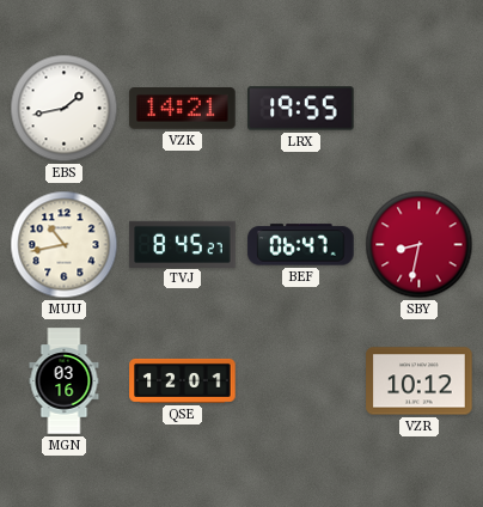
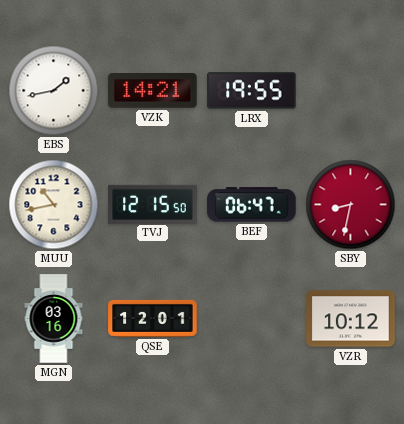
TVJ: 8:45 -> 12:15
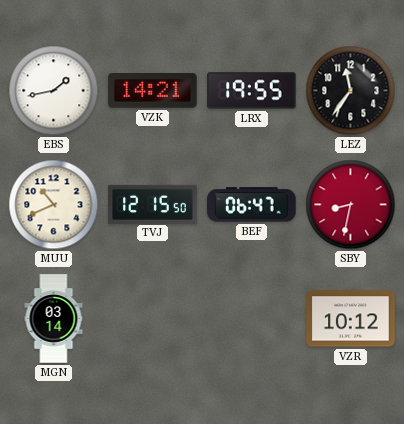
LEZ: none -> 11:36
MUU: 10:43 -> 10:41
MGN: 03:16 -> 03:14
QSE: 12:01 -> none
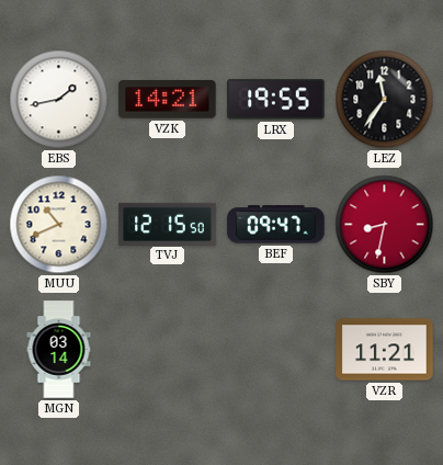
BEF: 06:47 -> 09:47
VZR: 10:12 -> 11:21
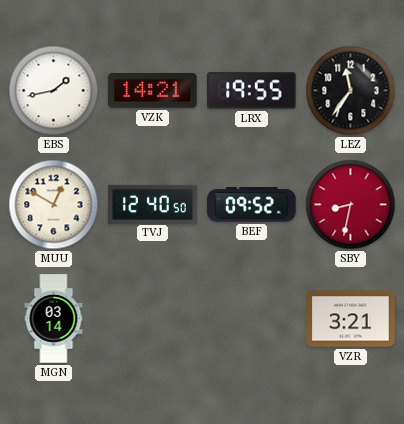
MUU: 10:41 -> 12:50
TVJ: 12:15 -> 12:40
BEF: 09:47 -> 09:52
VZR: 11:21 -> 3:21
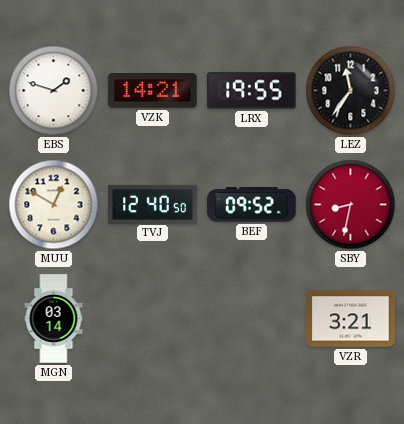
EBS: 1:43 -> 1:48
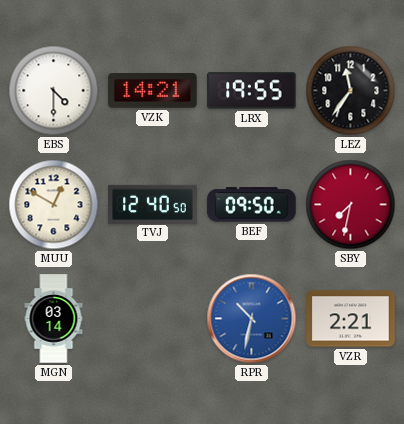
EBS: 1:48 -> 4:30
BEF: 09:52 -> 09:50
SBY: 8:32 -> 7:32
RPR: none -> 10:32
VZR: 3:21 -> 2:21
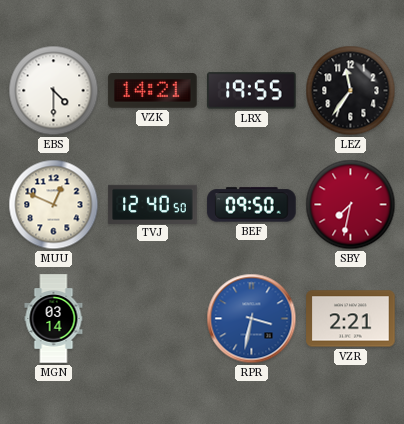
MUU: 12:50 -> 12:49
RPR: 10:32 -> 3:32
